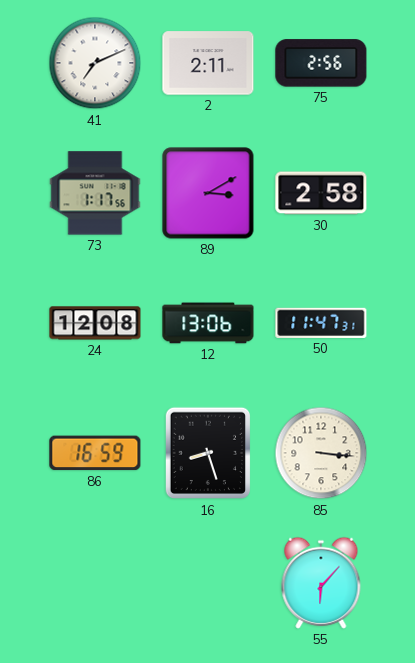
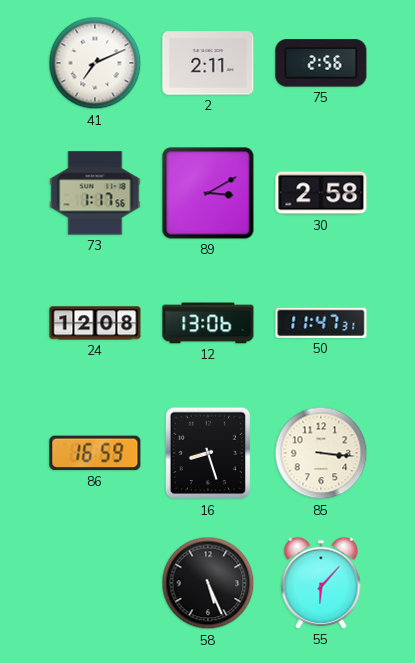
58: none -> 5:26
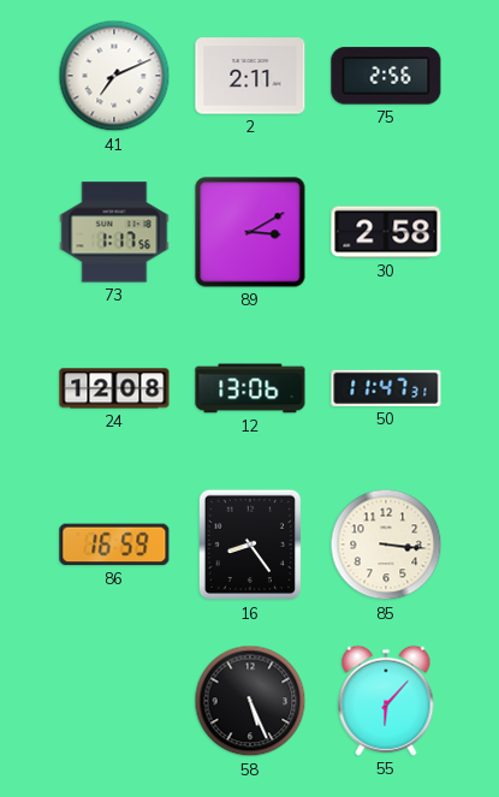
16: 8:27 -> 8:24
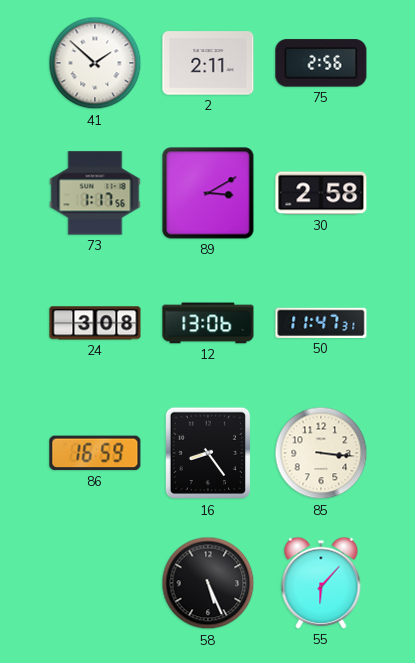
41: 7:11 -> 1:52
24: 12:08 -> 3:08
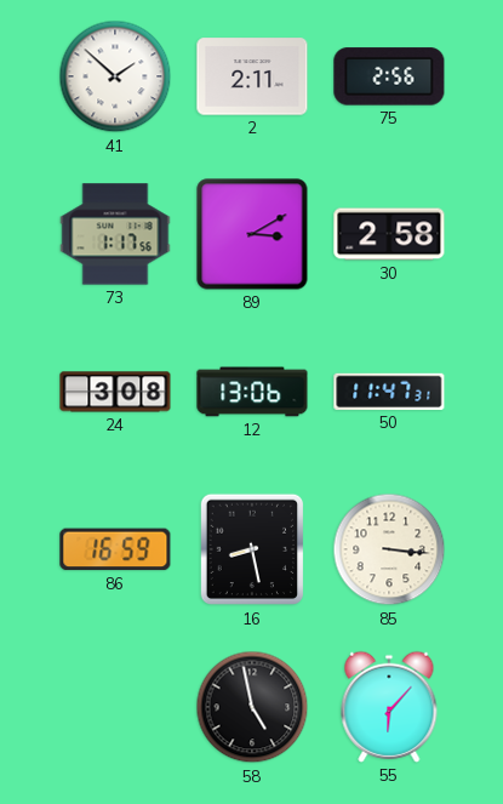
16: 8:24 -> 8:28
58: 5:26 -> 4:58
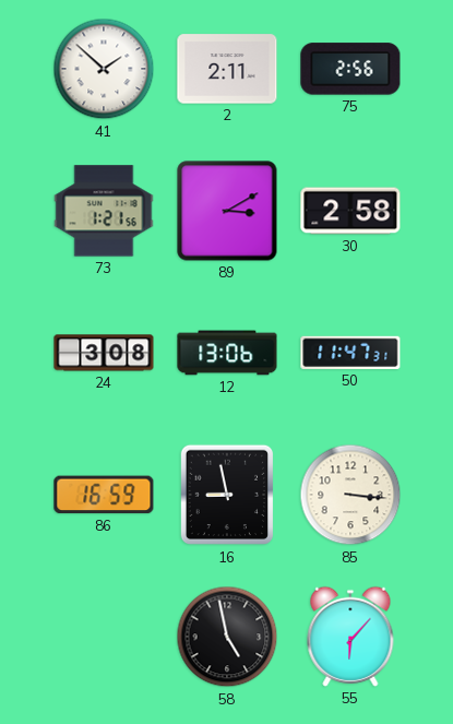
73: 1:17 -> 1:21
16: 8:28 -> 8:58
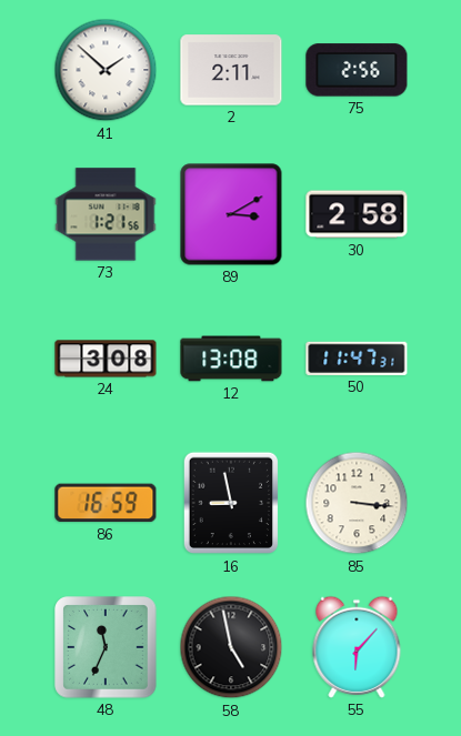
12: 13:06 -> 13:08
48: none -> 11:34
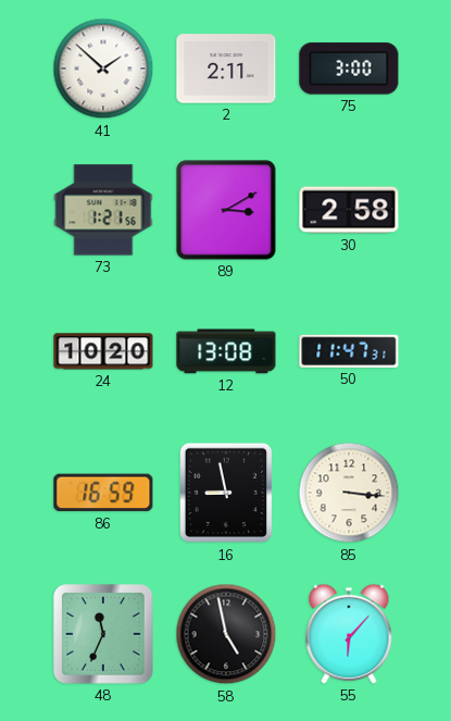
75: 2:56 -> 3:00
24: 3:08 -> 10:20
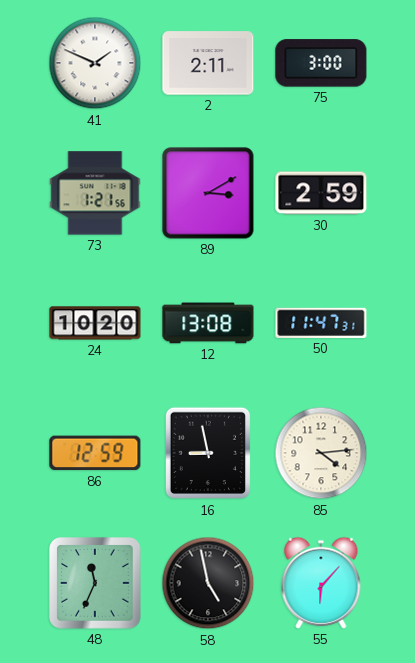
41: 1:52 -> 1:49
30: 2:58 -> 2:59
86: 16:59 -> 12:59
85: 3:16 -> 4:14
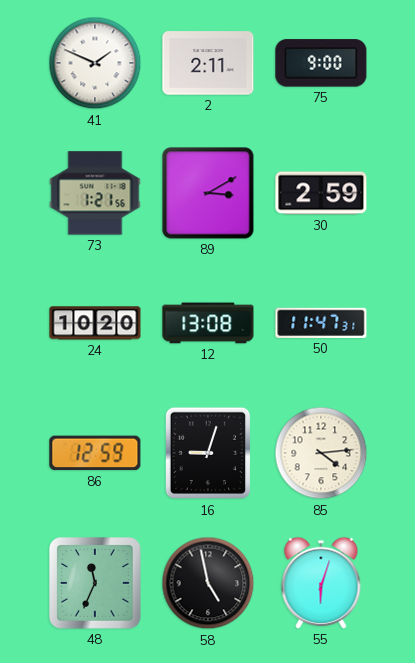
75: 3:00 -> 9:00
16: 8:58 -> 9:03
55: 6:07 -> 6:03
